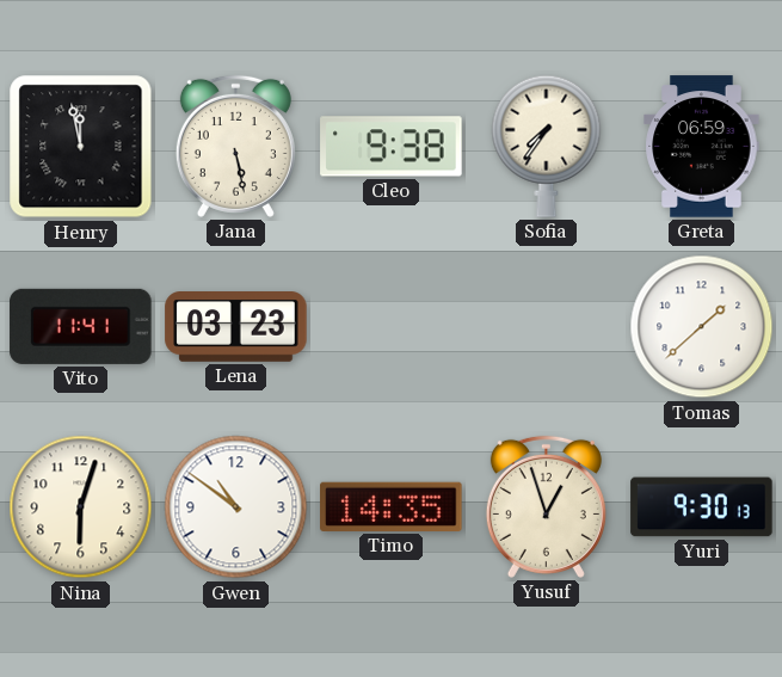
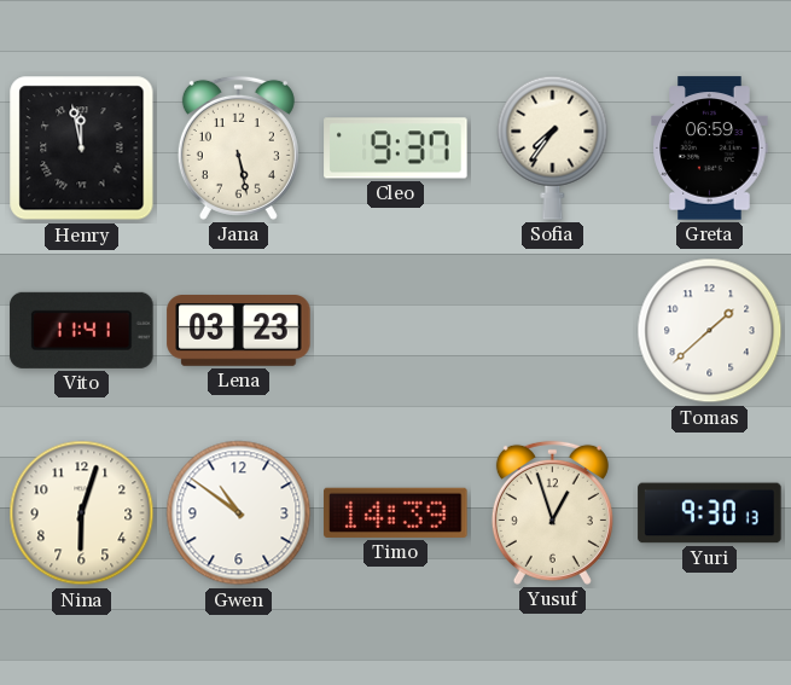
Cleo: 9:38 -> 9:37
Timo: 14:35 -> 14:39
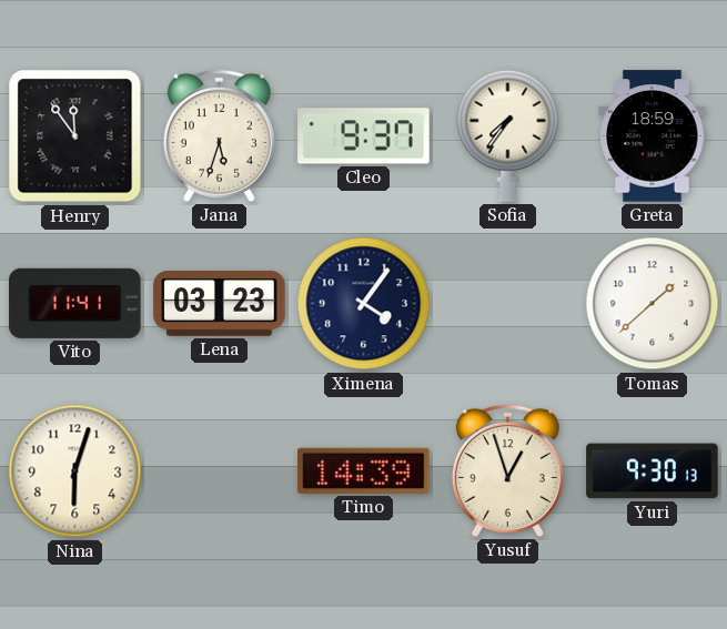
Henry: 11:58 -> 11:54
Jana: 5:28 -> 5:33
Greta: 06:59 -> 18:59
Ximena: none -> 4:06
Gwen: 10:51 -> none
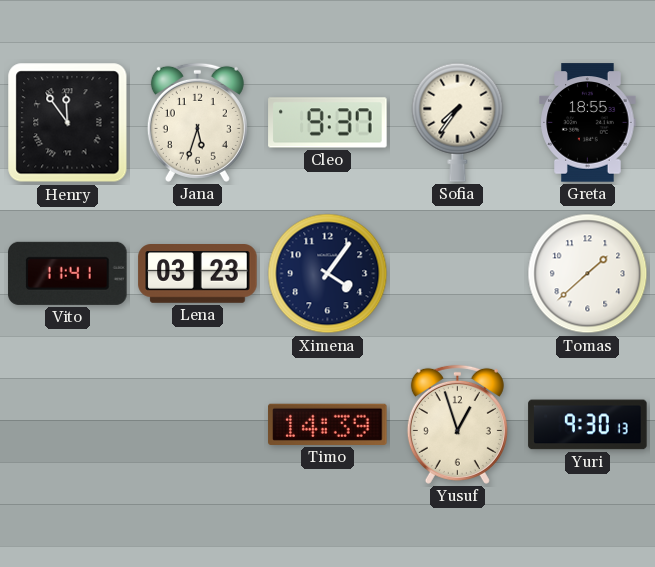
Greta: 18:59 -> 18:55
Nina: 6:03 -> none
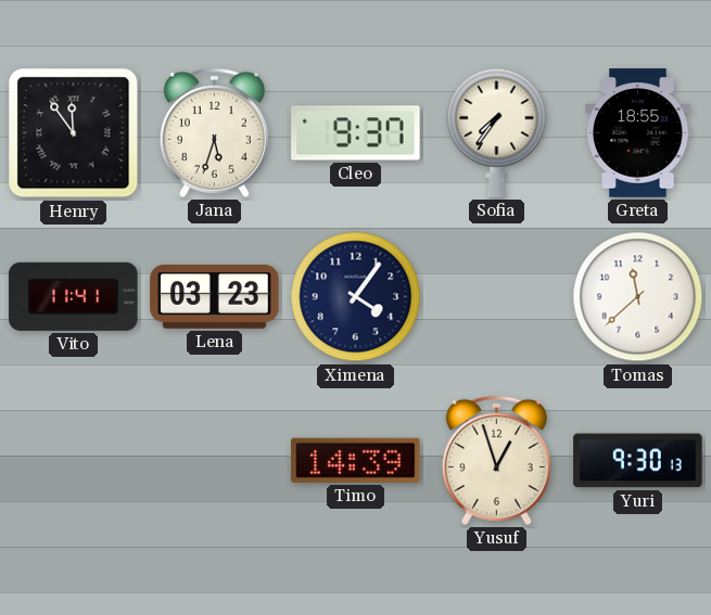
Tomas: 1:38 -> 11:38
